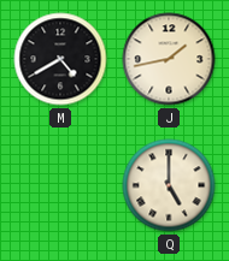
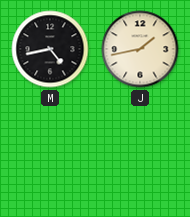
M: 4:40 -> 4:43
Q: 5:00 -> none
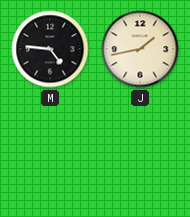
M: 4:43 -> 4:46
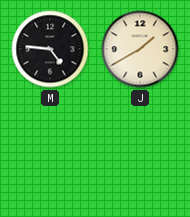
J: 1:43 -> 1:40
